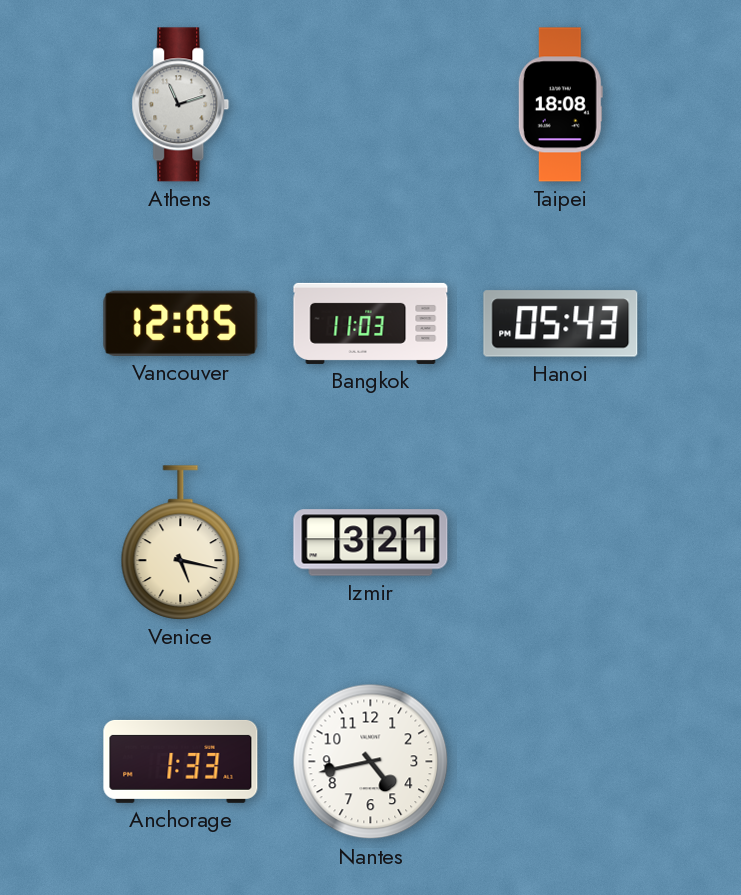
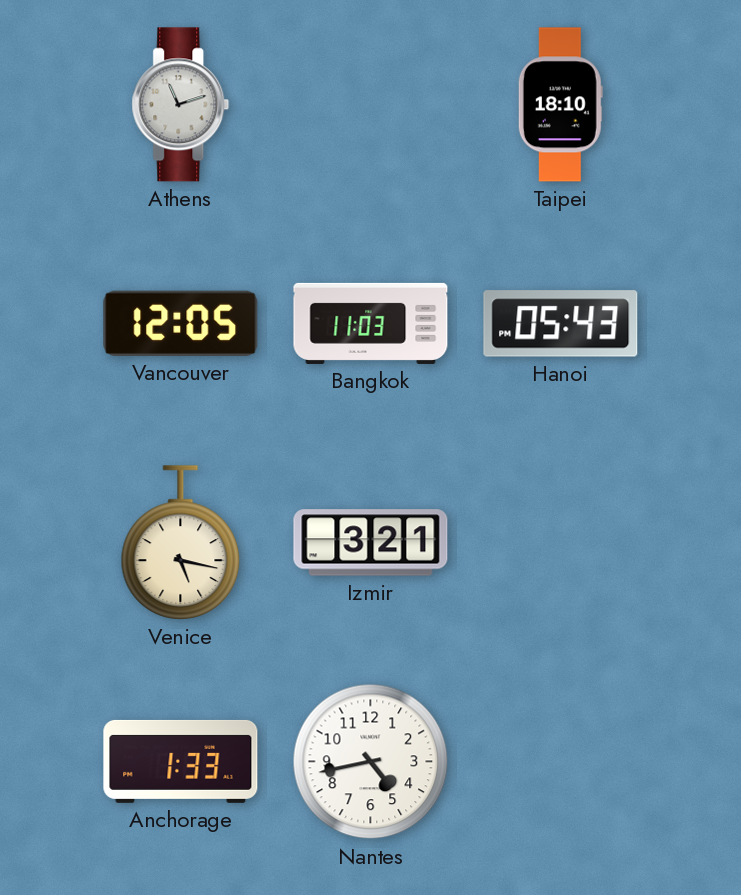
Taipei: 18:08 -> 18:10
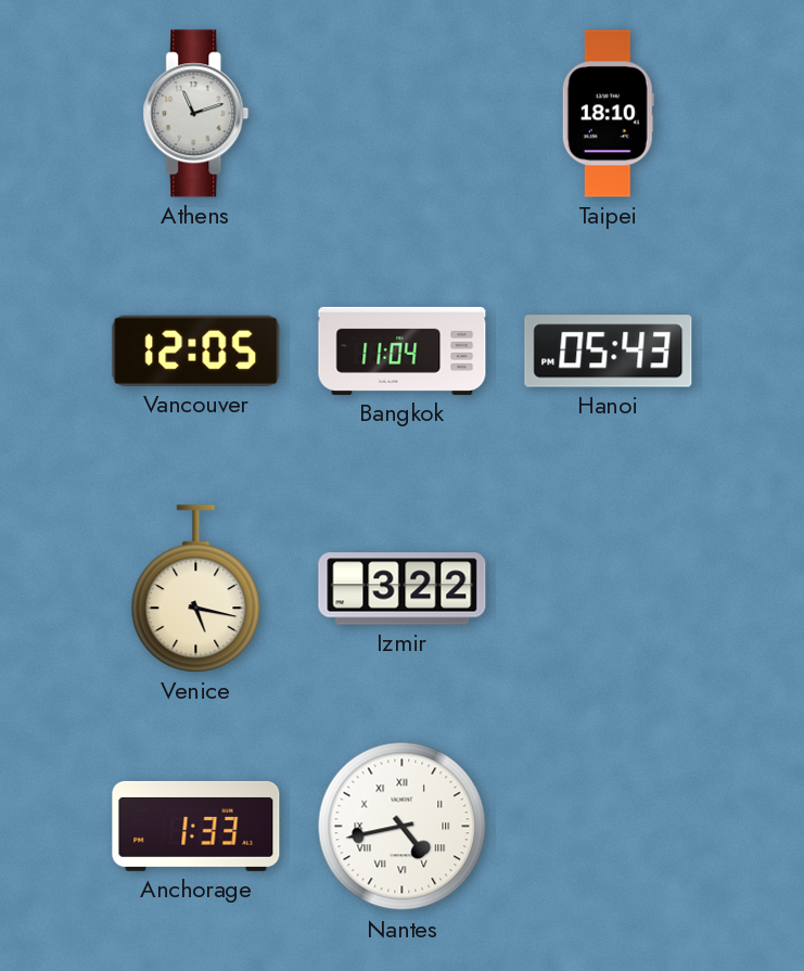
Bangkok: 11:03 -> 11:04
Izmir: 3:21 -> 3:22
Nantes numerals: Arabic -> Roman
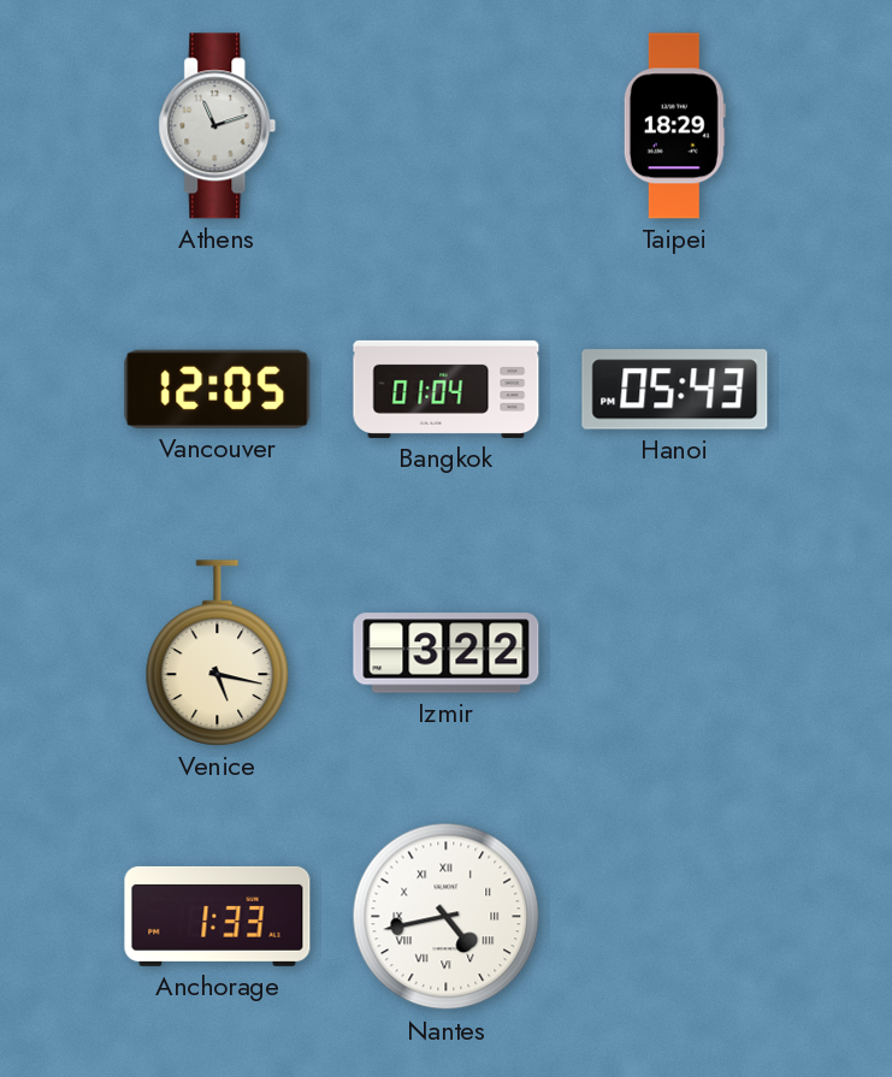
Taipei: 18:10 -> 18:29
Bangkok: 11:04 -> 01:04
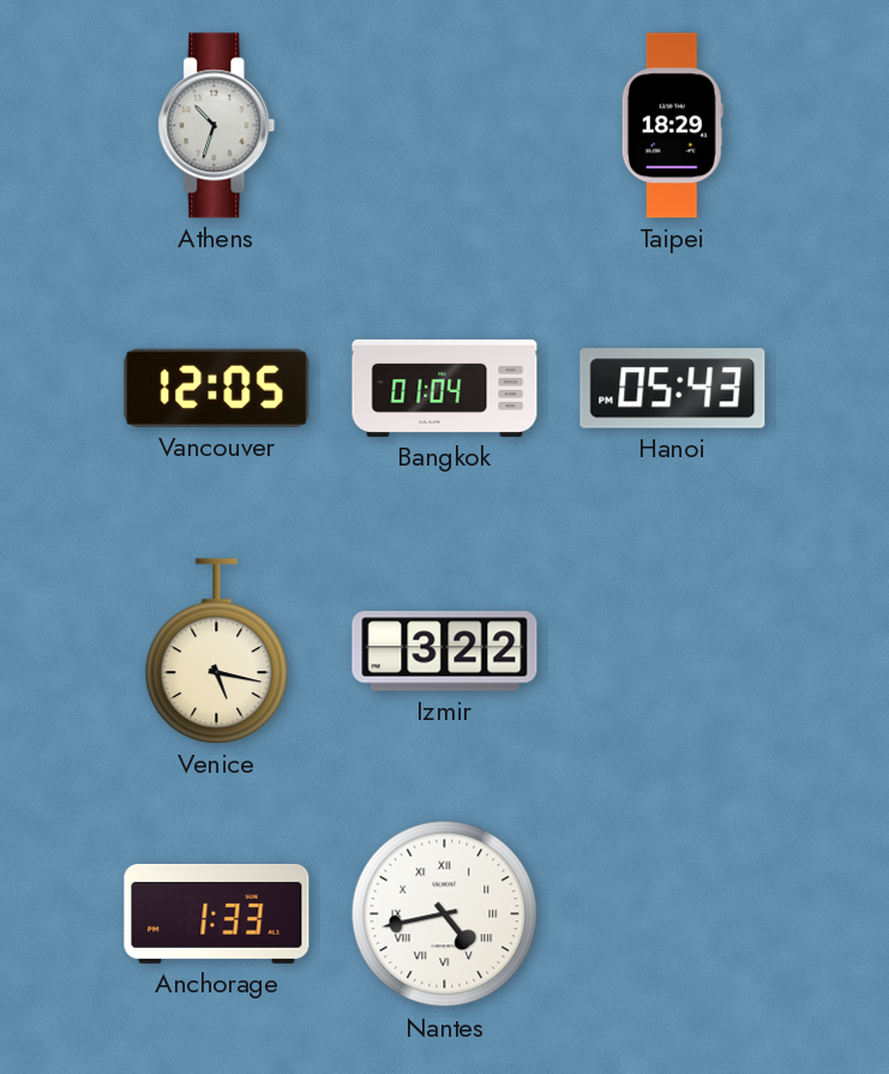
Athens: 11:12 -> 10:33
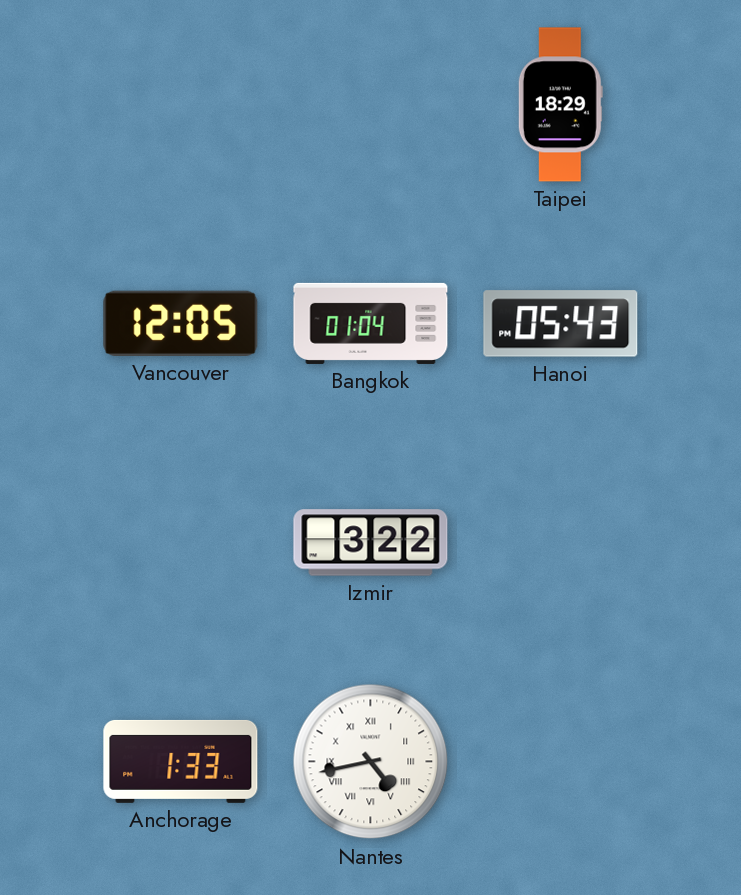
Athens: 10:33 -> none
Venice: 5:17 -> none
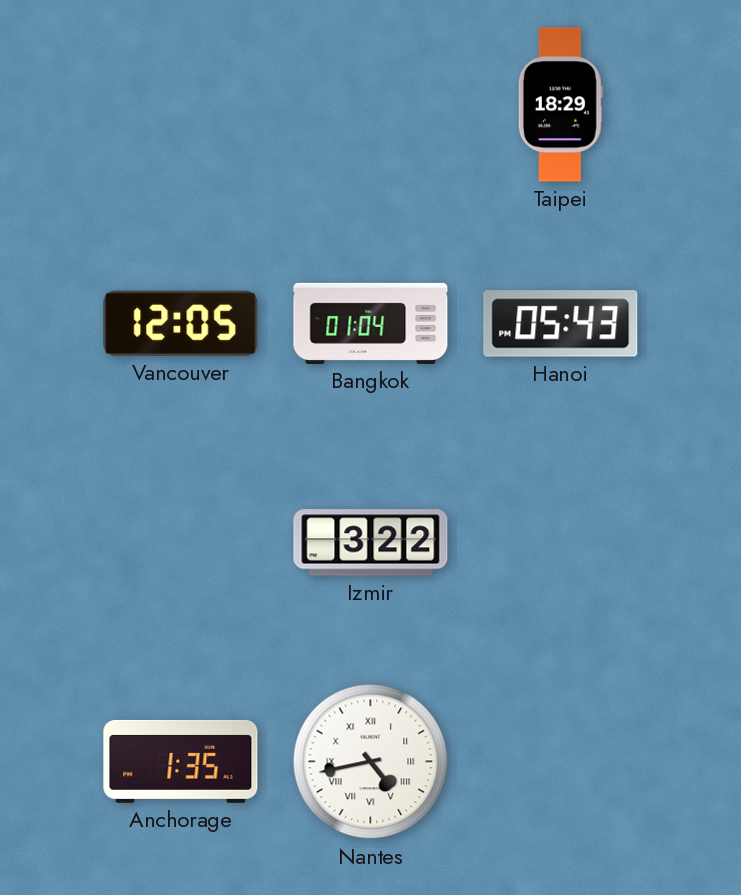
Anchorage: 1:33 -> 1:35
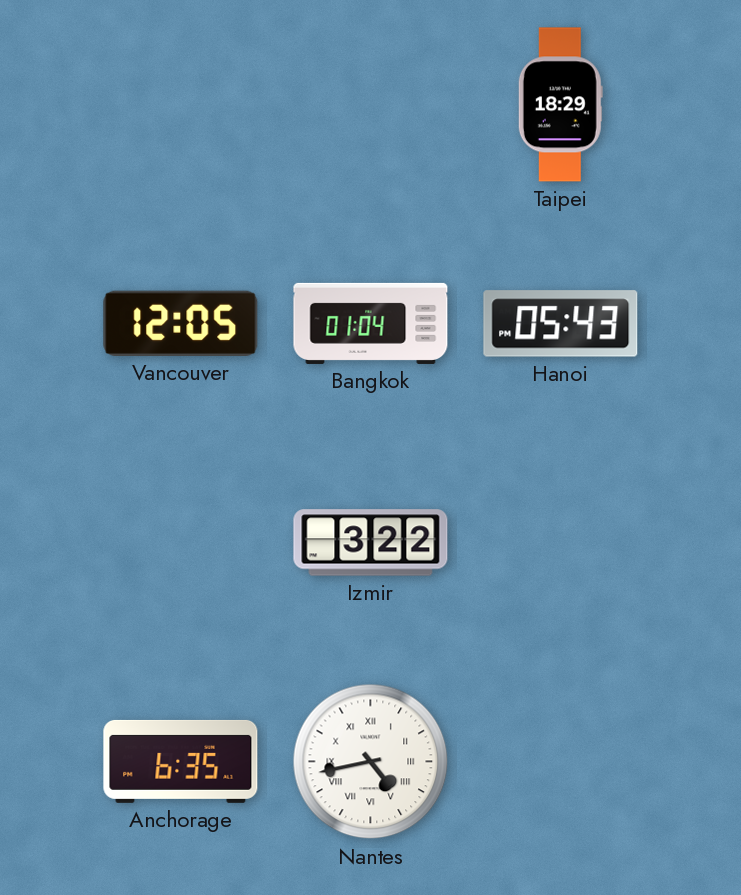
Anchorage: 1:35 -> 6:35
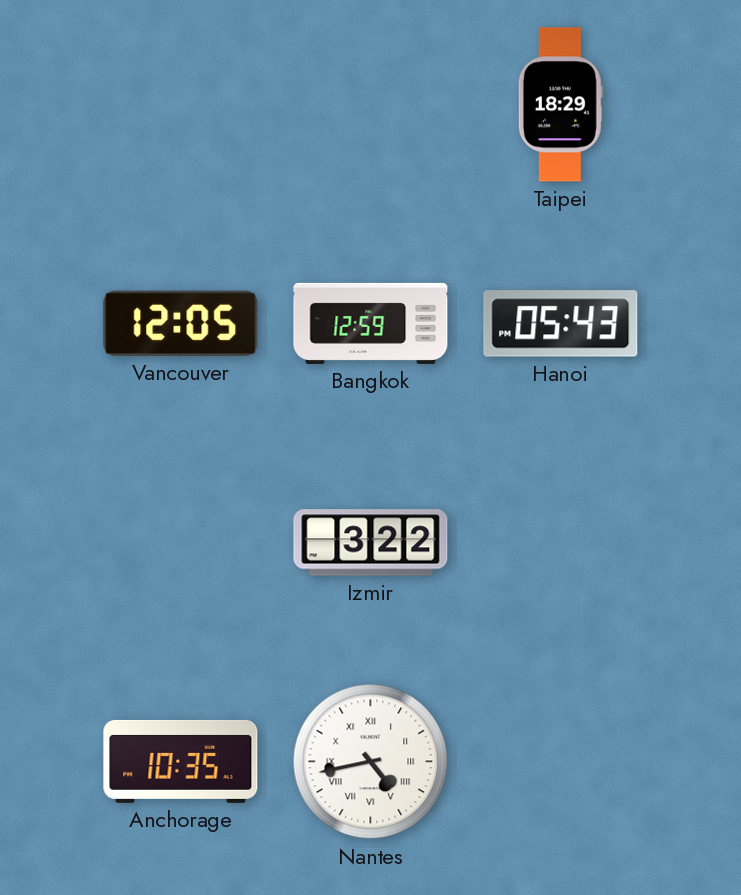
Bangkok: 01:04 -> 12:59
Anchorage: 6:35 -> 10:35
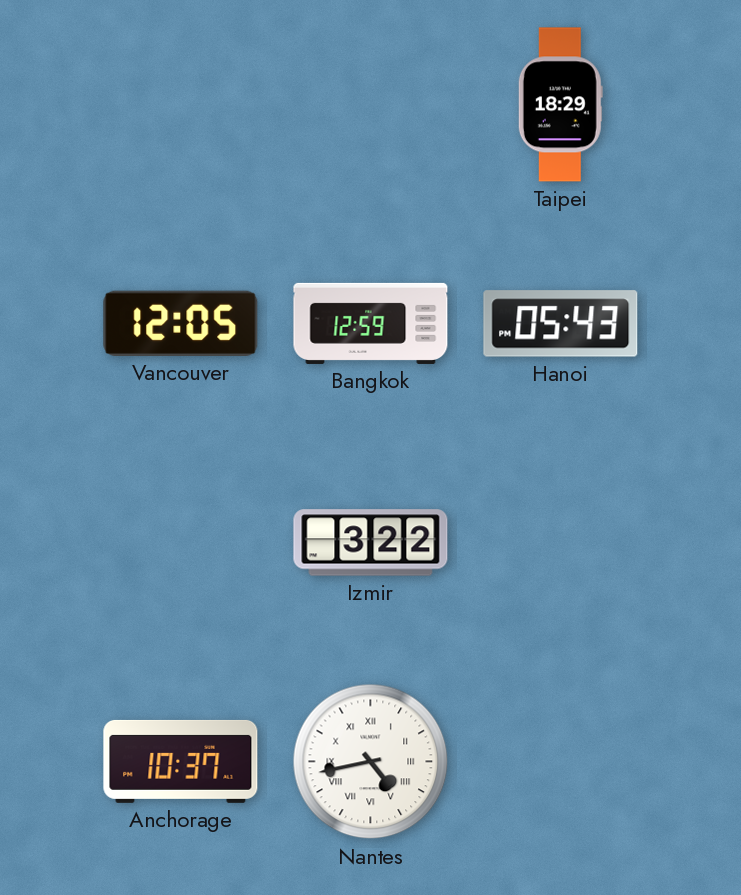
Anchorage: 10:35 -> 10:37
